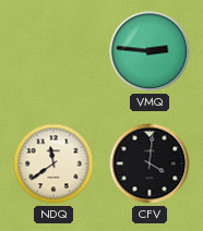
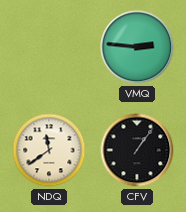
CFV: 4:01 -> 1:06
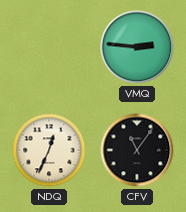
NDQ: 11:39 -> 12:34
CFV: 1:06 -> 11:06
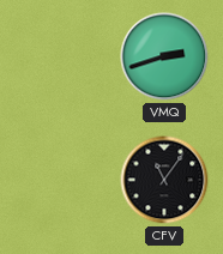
VMQ: 2:46 -> 2:42
NDQ: 12:34 -> none
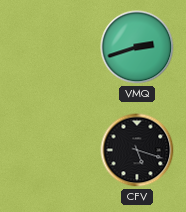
CFV: 11:06 -> 5:18
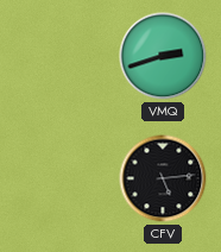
CFV: 5:18 -> 5:14
